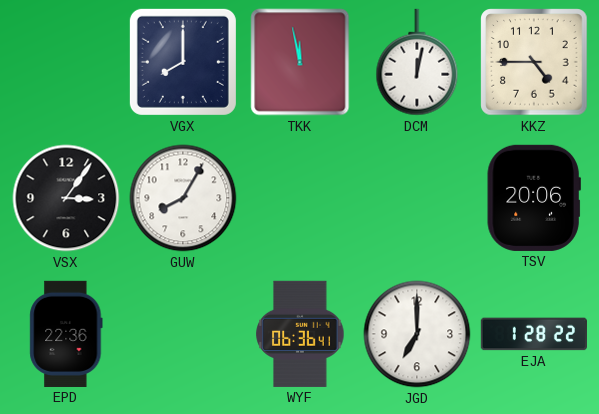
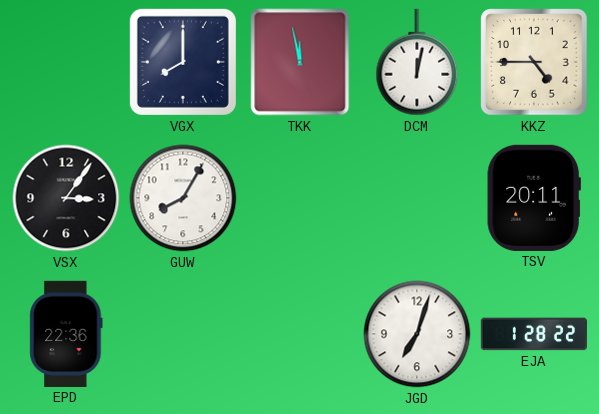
TSV: 20:06 -> 20:11
WYF: 06:36 -> none
JGD: 7:00 -> 7:03
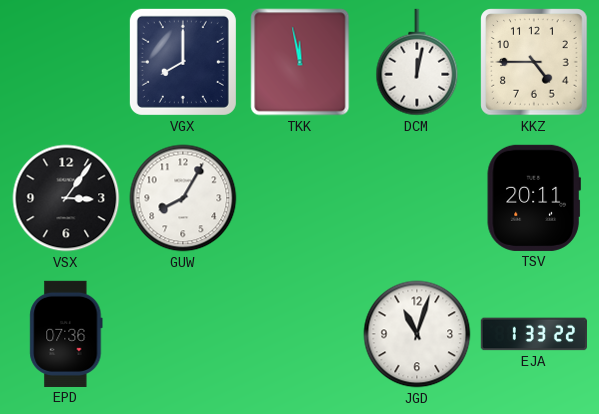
EPD: 22:36 -> 07:36
JGD: 7:03 -> 11:03
EJA: 1:28 -> 1:33
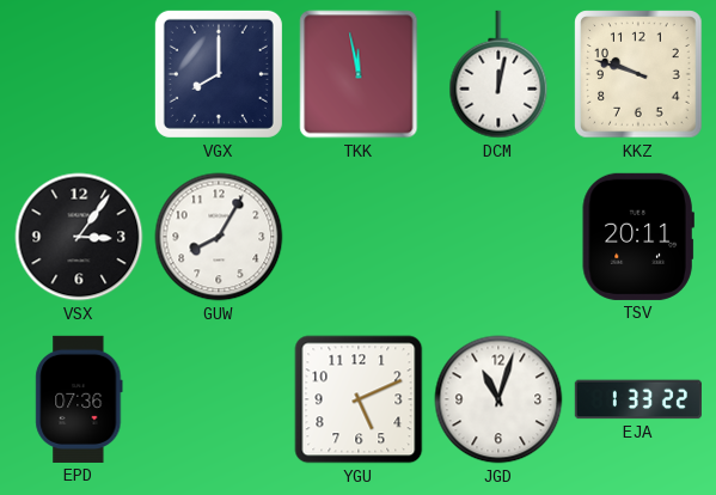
KKZ: 4:45 -> 9:48
YGU: none -> 5:11
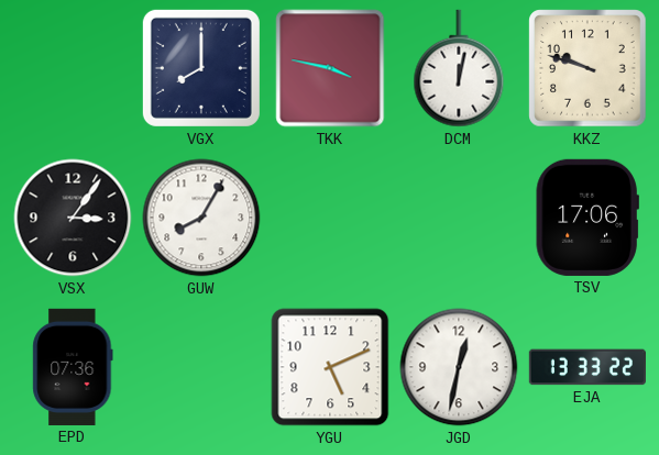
TKK: 11:58 -> 3:47
TSV: 20:11 -> 17:06
JGD: 11:03 -> 12:32
EJA: 1:33 -> 13:33
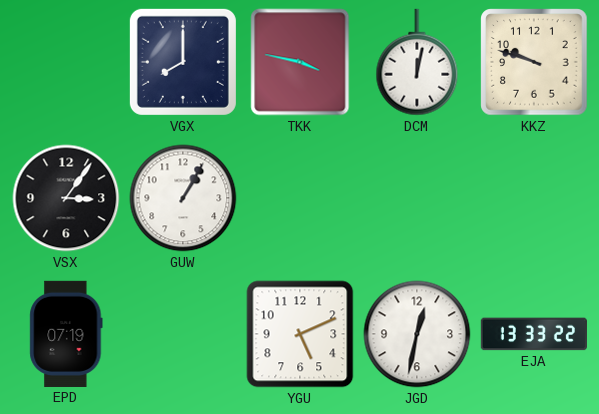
GUW: 8:05 -> 1:05
TSV: 17:06 -> none
EPD: 07:36 -> 07:19
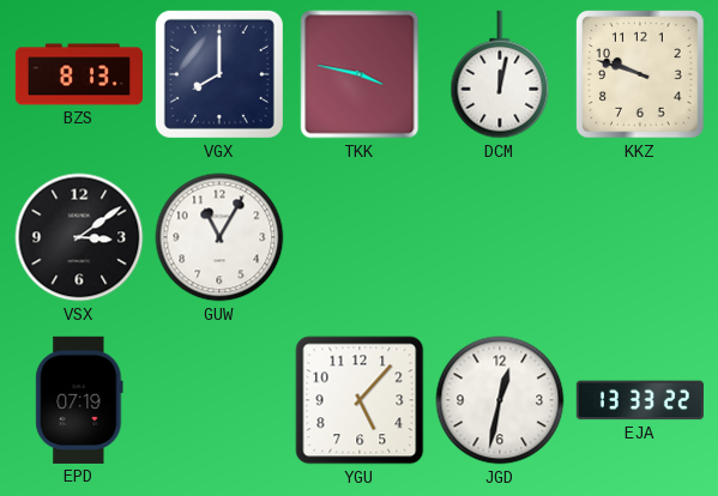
BZS: none -> 8:13
VSX: 3:06 -> 3:09
GUW: 1:05 -> 11:05
YGU: 5:11 -> 5:07
